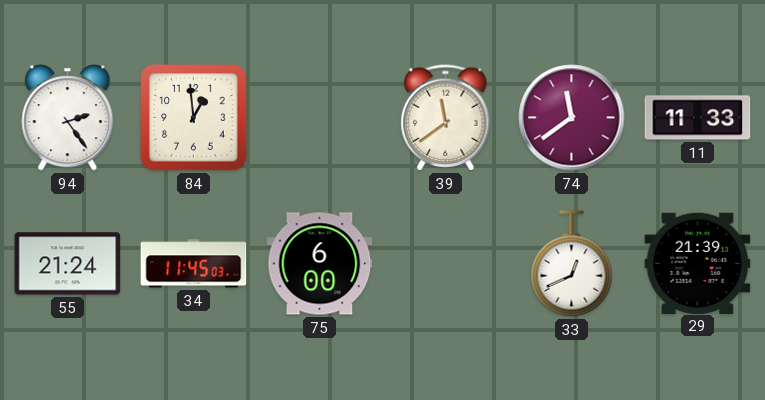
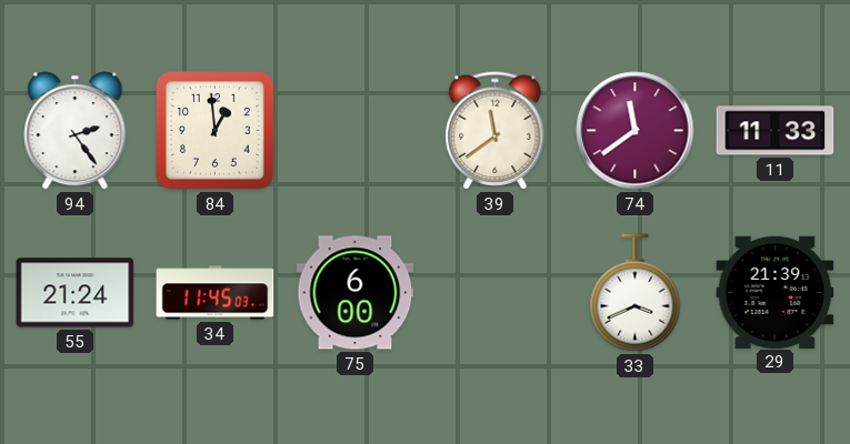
33: 12:41 -> 3:41
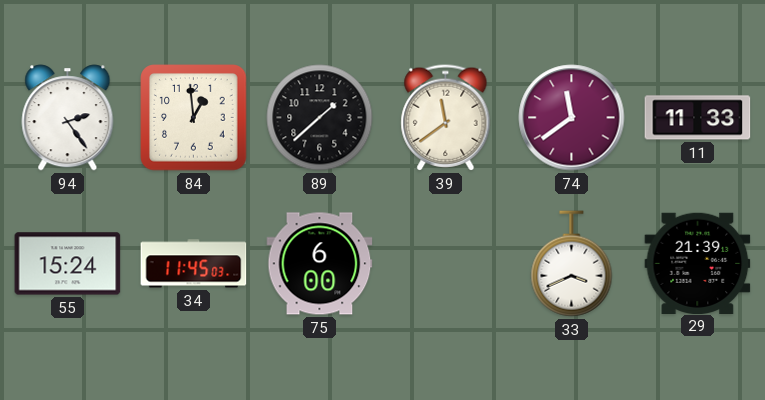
89: none -> 1:38
55: 21:24 -> 15:24
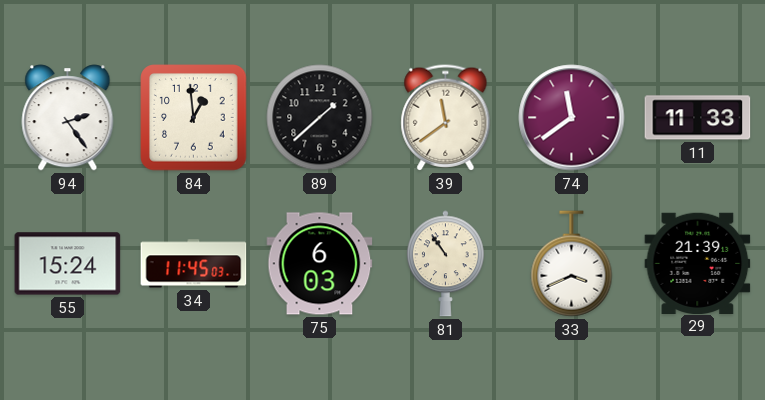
75: 6:00 -> 6:03
81: none -> 10:54
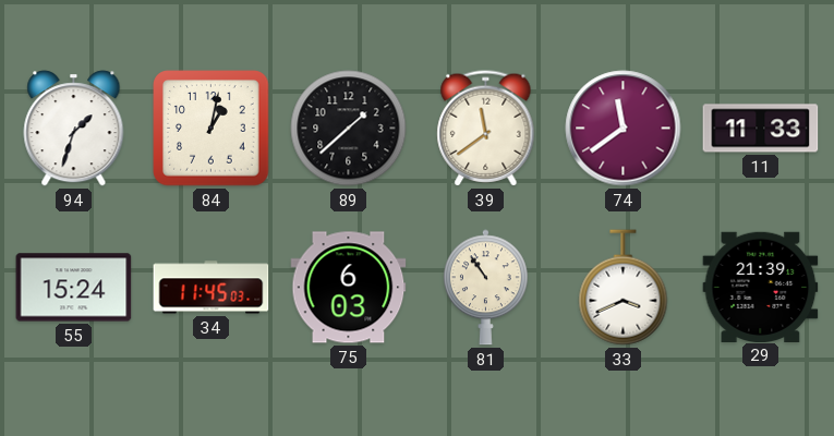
94: 2:24 -> 1:33
84: 12:59 -> 1:02
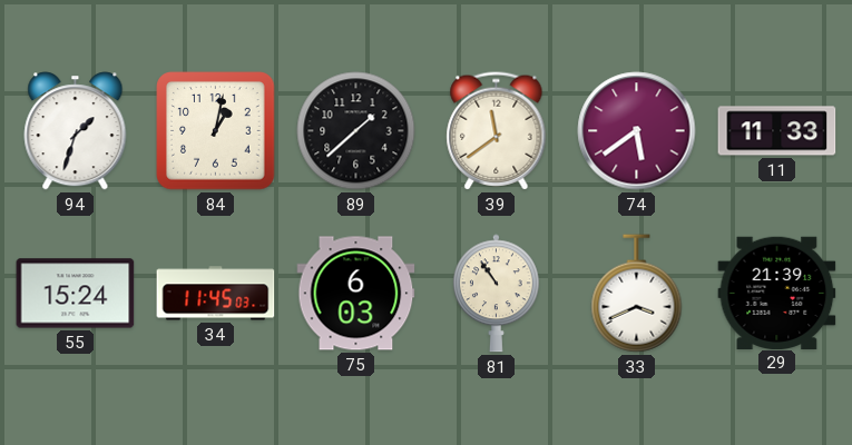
74: 11:39 -> 5:39
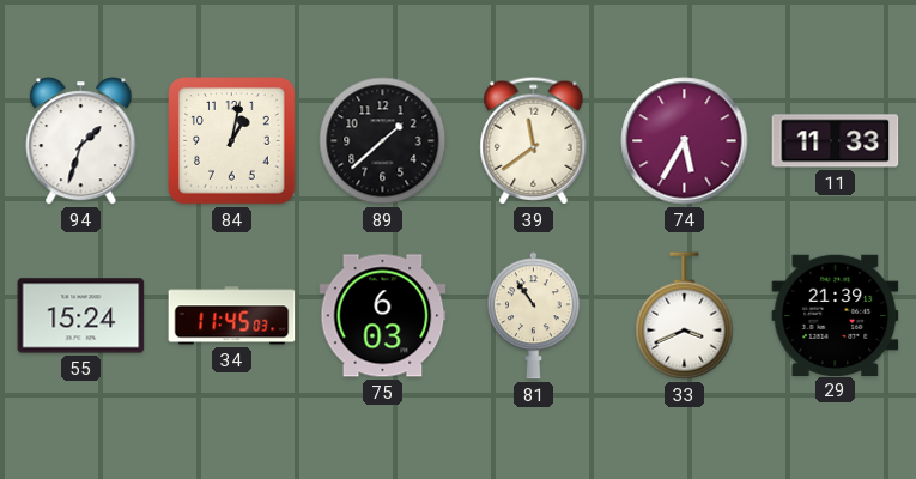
74: 5:39 -> 5:35
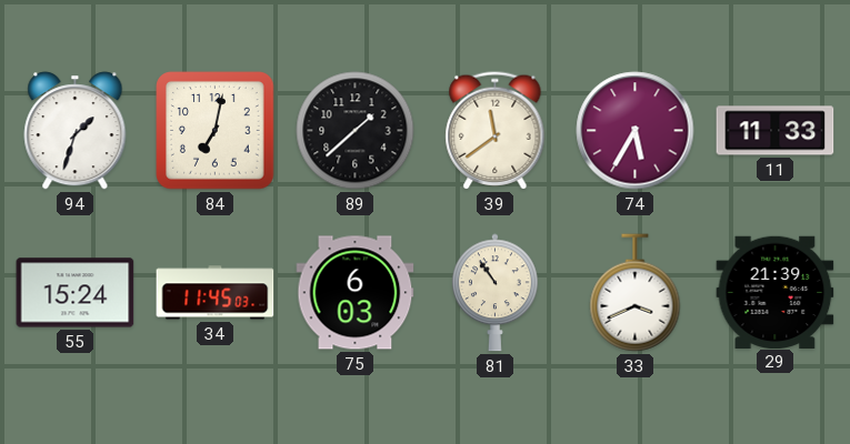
84: 1:02 -> 7:02
